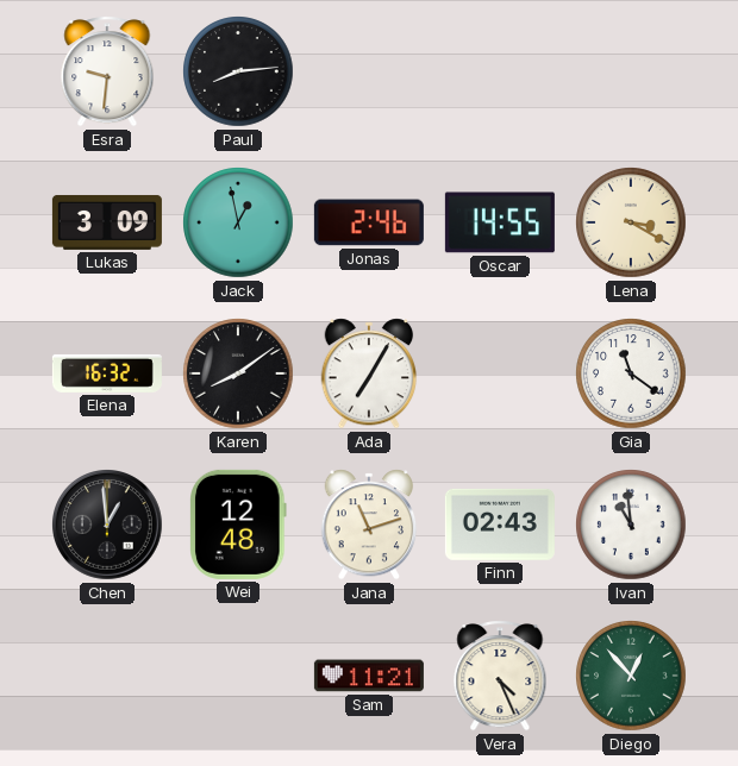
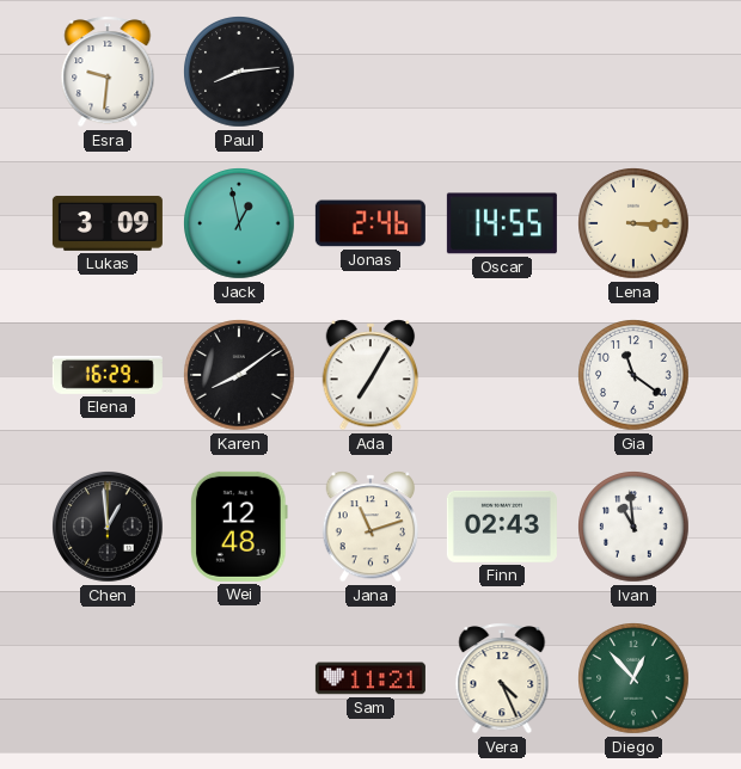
Lena: 3:20 -> 3:15
Elena: 16:32 -> 16:29
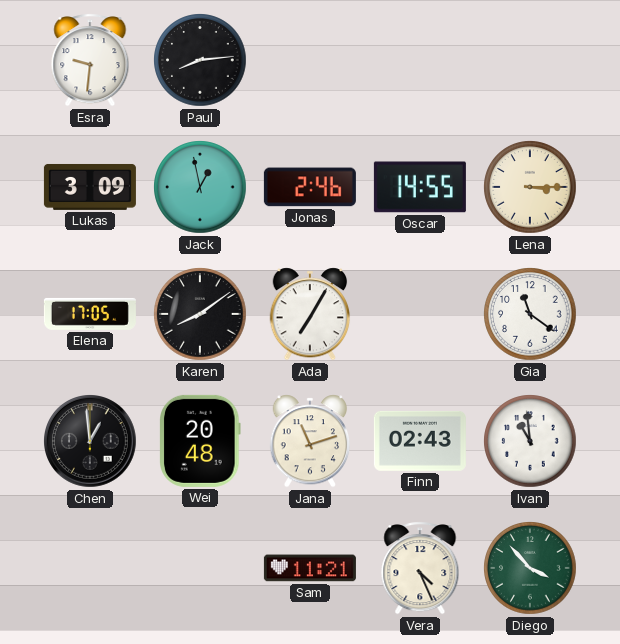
Elena: 16:29 -> 17:05
Wei: 12:48 -> 20:48
Diego: 12:53 -> 3:53
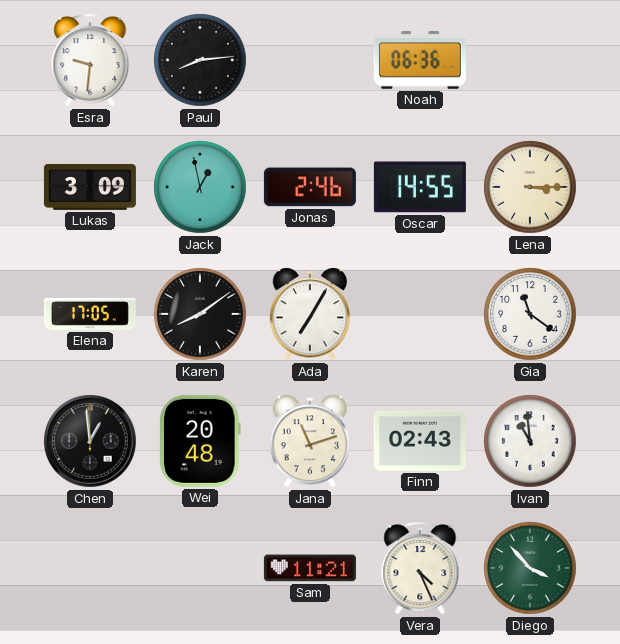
Noah: none -> 06:36
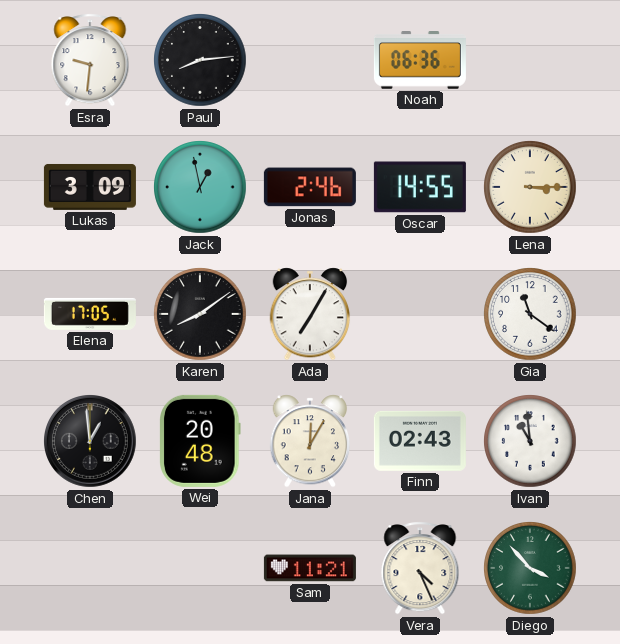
Jana: 11:12 -> 12:05
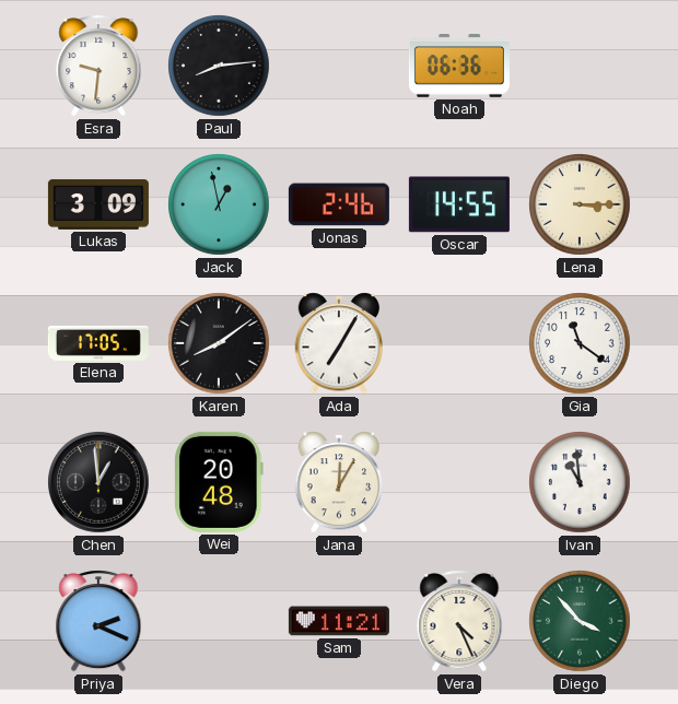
Finn: 02:43 -> none
Priya: none -> 2:19
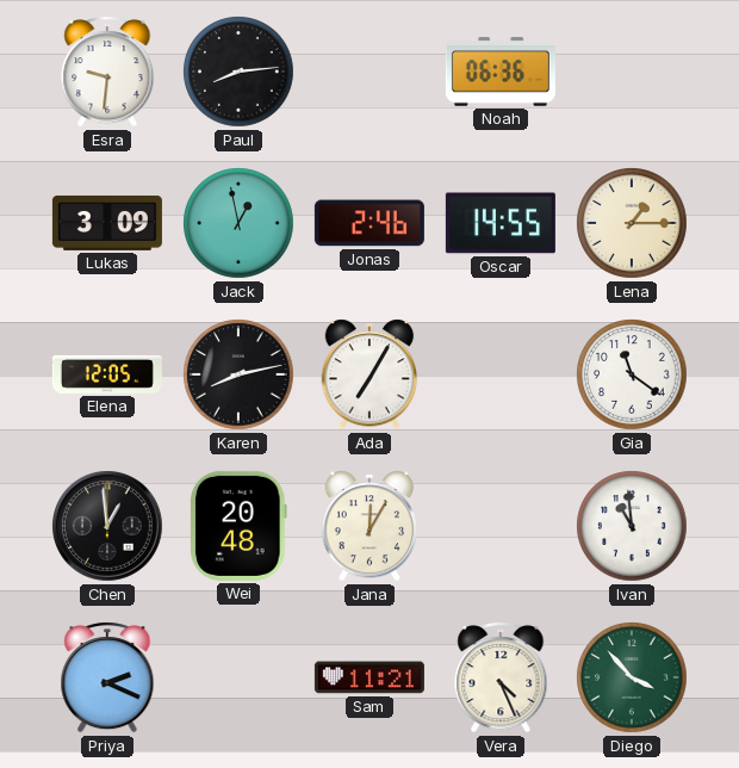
Lena: 3:15 -> 1:15
Elena: 17:05 -> 12:05
Karen: 8:09 -> 8:13
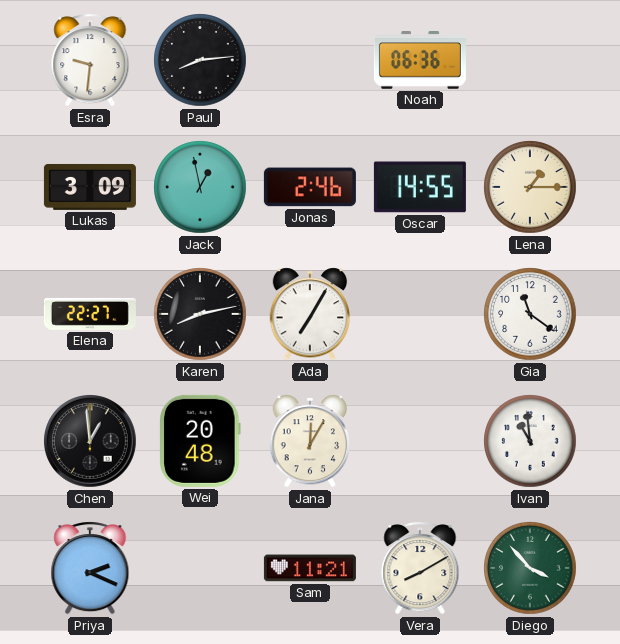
Elena: 12:05 -> 22:27
Vera: 4:26 -> 8:10
